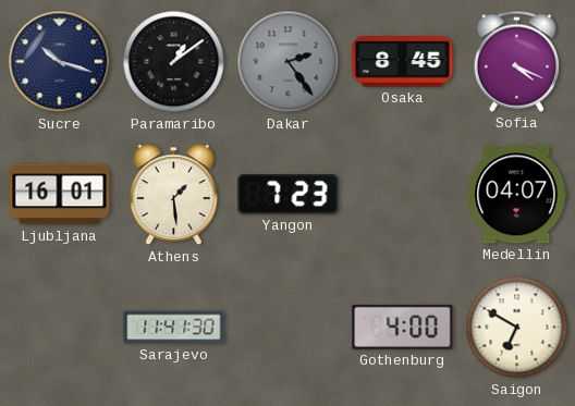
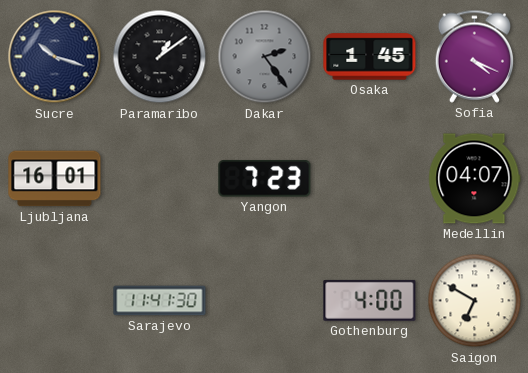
Osaka: 8:45 -> 1:45
Athens: 1:29 -> none
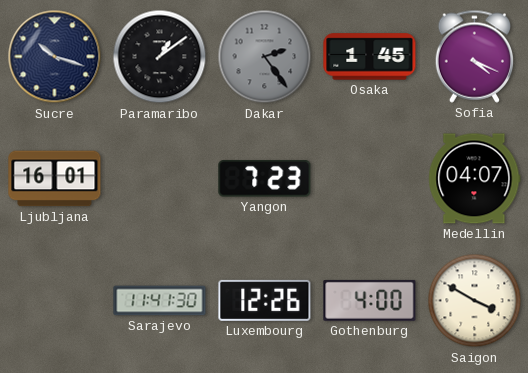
Luxembourg: none -> 12:26
Saigon: 6:50 -> 3:50
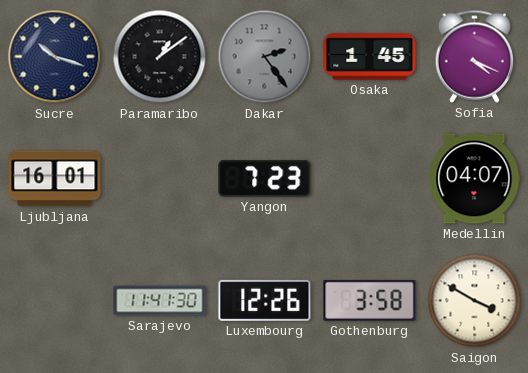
Gothenburg: 4:00 -> 3:58
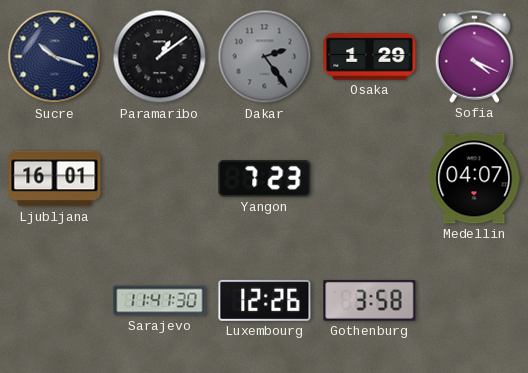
Osaka: 1:45 -> 1:29
Saigon: 3:50 -> none
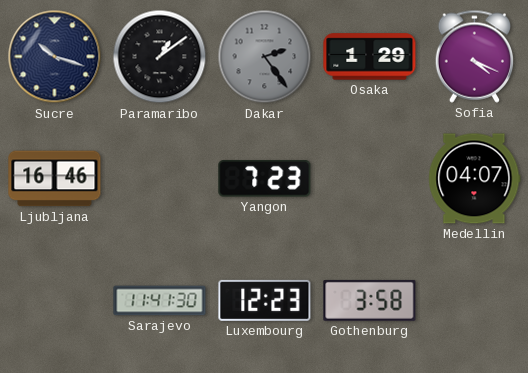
Ljubljana: 16:01 -> 16:46
Luxembourg: 12:26 -> 12:23
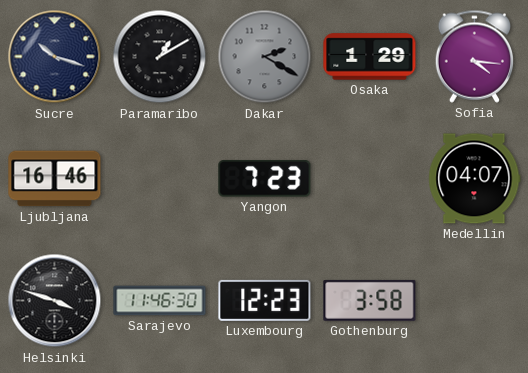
Paramaribo: 1:09 -> 1:10
Dakar: 2:24 -> 2:20
Sofia: 4:19 -> 4:16
Helsinki: none -> 3:48
Sarajevo: 11:41 -> 11:46
